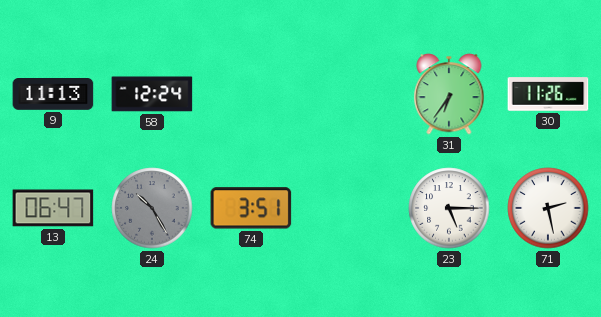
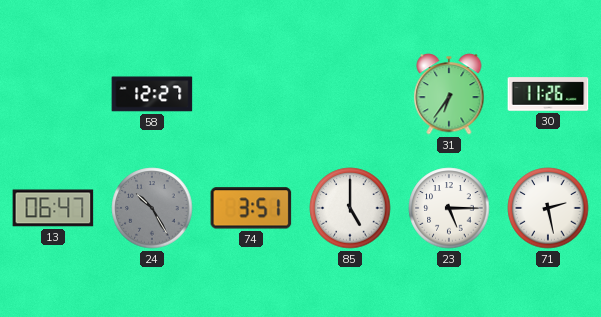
9: 11:13 -> none
58: 12:24 -> 12:27
85: none -> 5:00
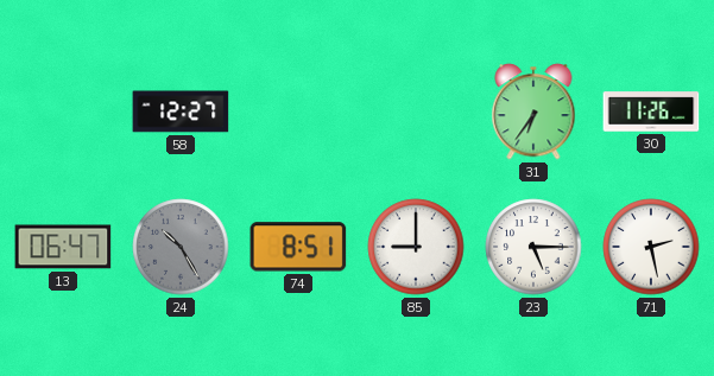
74: 3:51 -> 8:51
85: 5:00 -> 9:00
